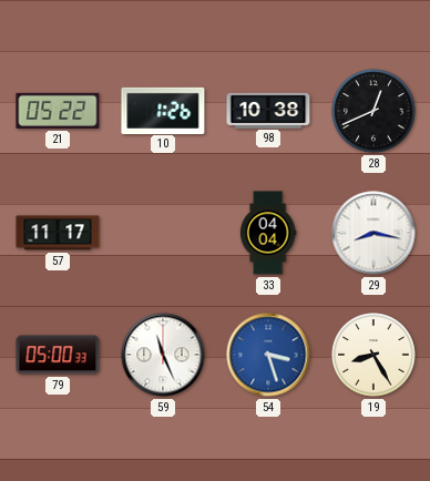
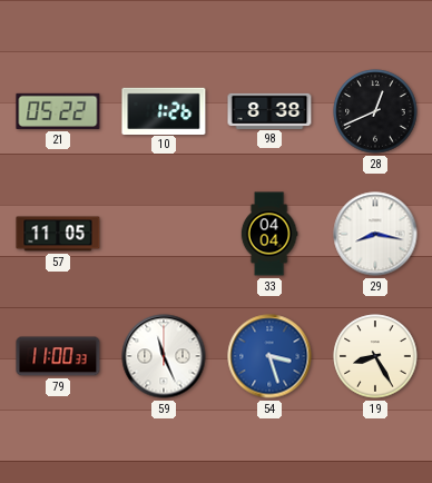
98: 10:38 -> 8:38
57: 11:17 -> 11:05
79: 05:00 -> 11:00
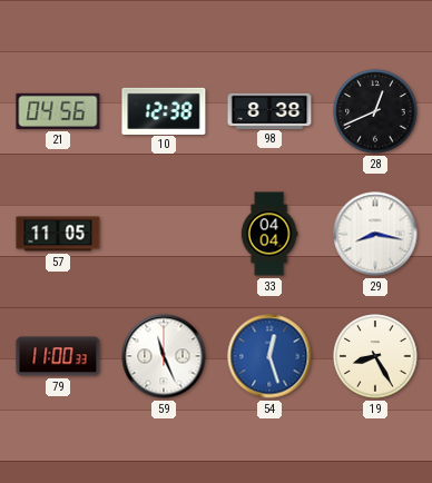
21: 05:22 -> 04:56
10: 1:26 -> 12:38
54: 3:27 -> 12:27
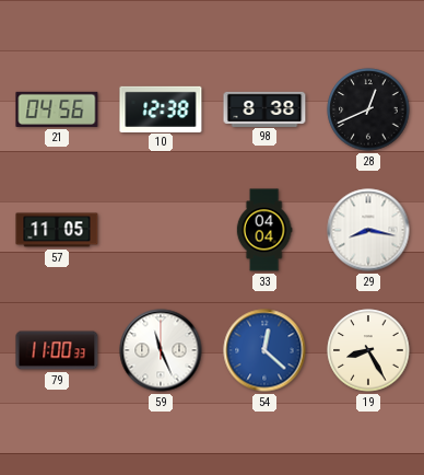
54: 12:27 -> 12:22
